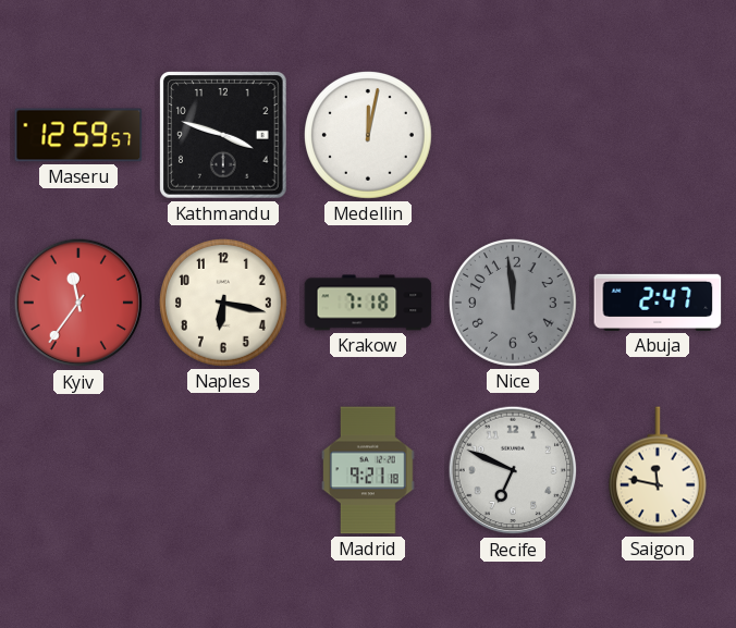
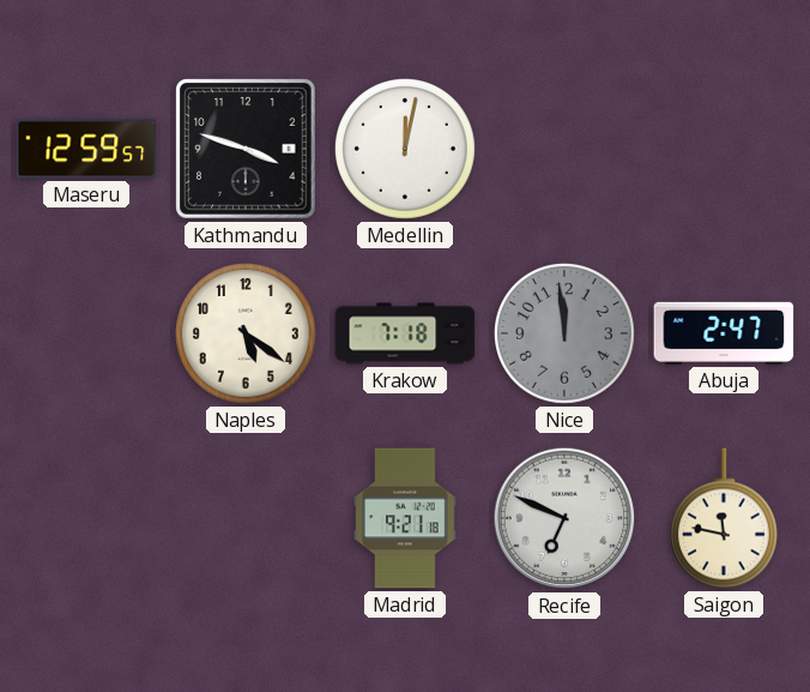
Kyiv: 11:36 -> none
Naples: 6:17 -> 5:21
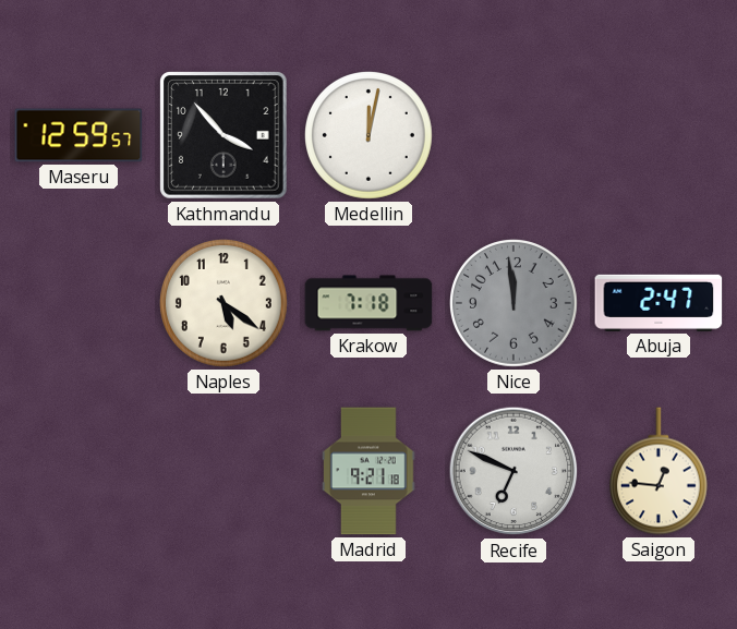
Kathmandu: 3:48 -> 3:53
Saigon: 11:47 -> 12:46
